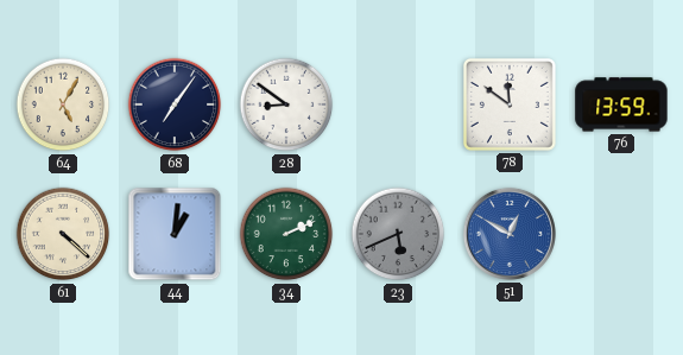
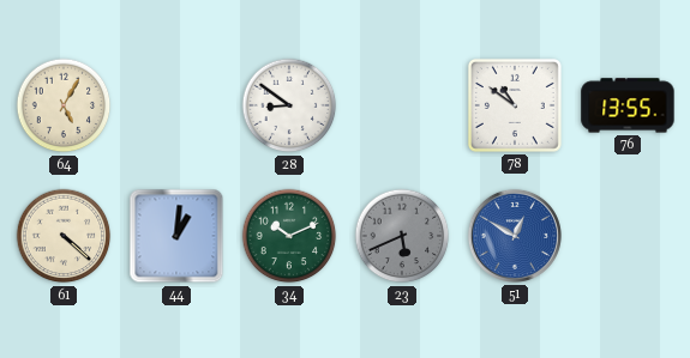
68: 7:06 -> none
78: 11:51 -> 10:51
76: 13:59 -> 13:55
34: 2:11 -> 10:11
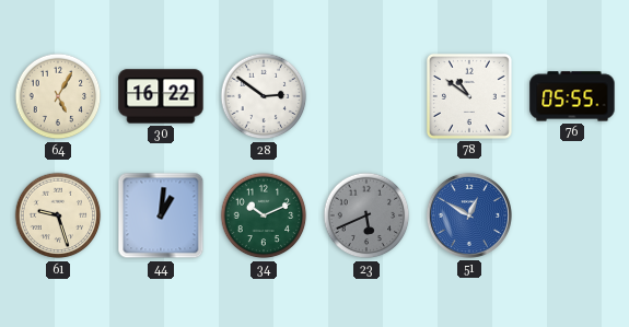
30: none -> 16:22
28: 8:51 -> 2:51
76: 13:55 -> 05:55
61: 4:22 -> 9:27
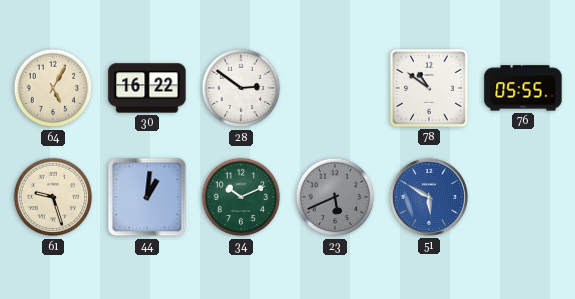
51: 12:50 -> 5:50
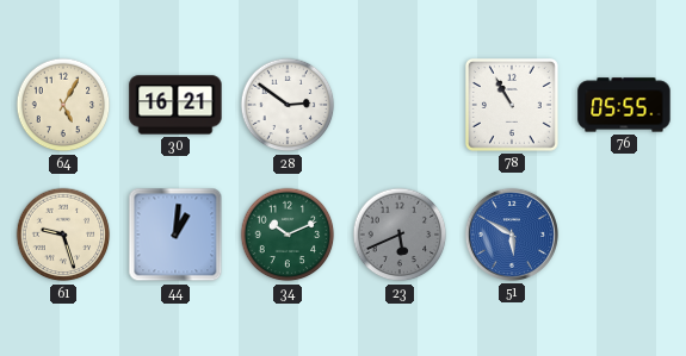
30: 16:22 -> 16:21
78: 10:51 -> 10:55
